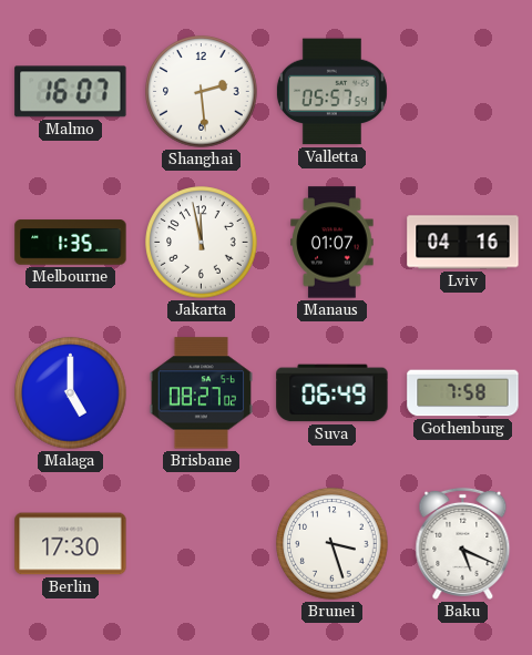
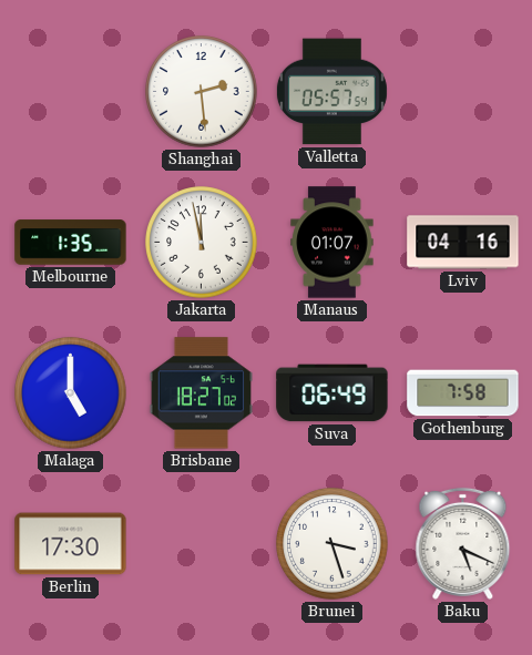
Malmo: 16:07 -> none
Brisbane: 08:27 -> 18:27
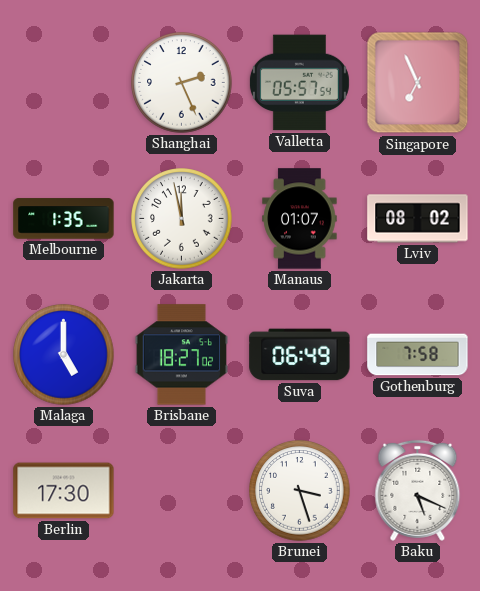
Shanghai: 2:29 -> 2:26
Singapore: none -> 6:56
Lviv: 04:16 -> 08:02
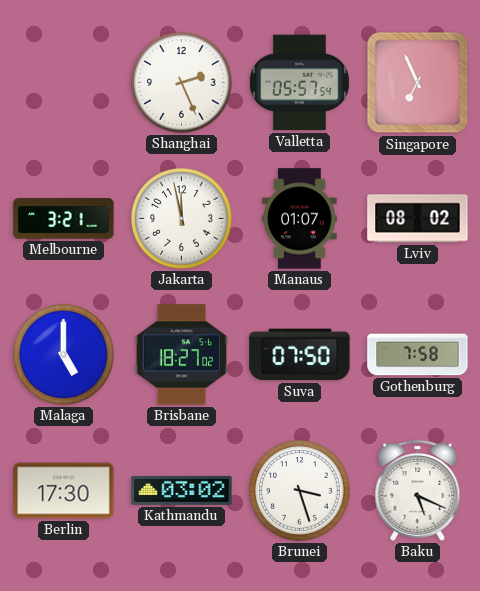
Melbourne: 1:35 -> 3:21
Suva: 06:49 -> 07:50
Kathmandu: none -> 03:02
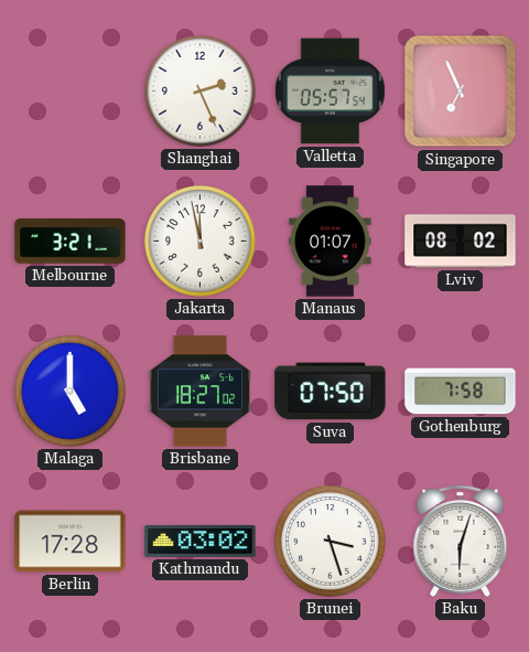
Berlin: 17:30 -> 17:28
Baku: 5:19 -> 6:03
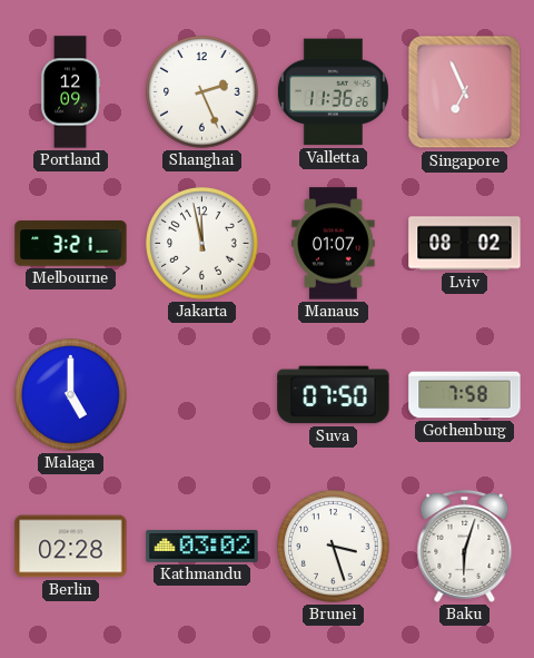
Portland: none -> 12:09
Valletta: 05:57 -> 11:36
Brisbane: 18:27 -> none
Berlin: 17:28 -> 02:28
